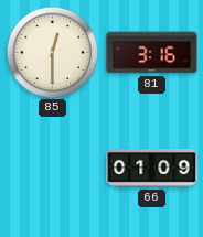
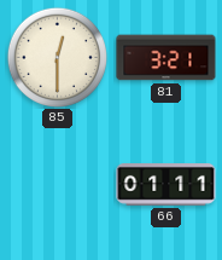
81: 3:16 -> 3:21
66: 01:09 -> 01:11
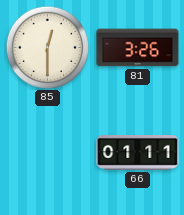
81: 3:21 -> 3:26
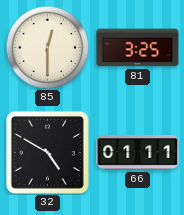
81: 3:26 -> 3:25
32: none -> 4:50
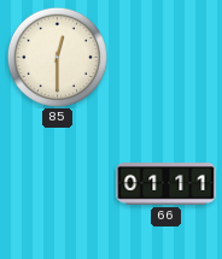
81: 3:25 -> none
32: 4:50 -> none
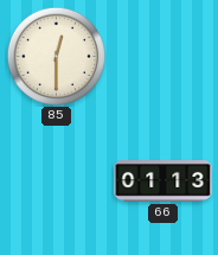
66: 01:11 -> 01:13
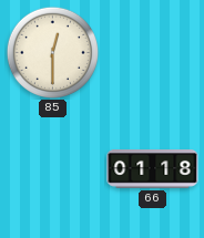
66: 01:13 -> 01:18
